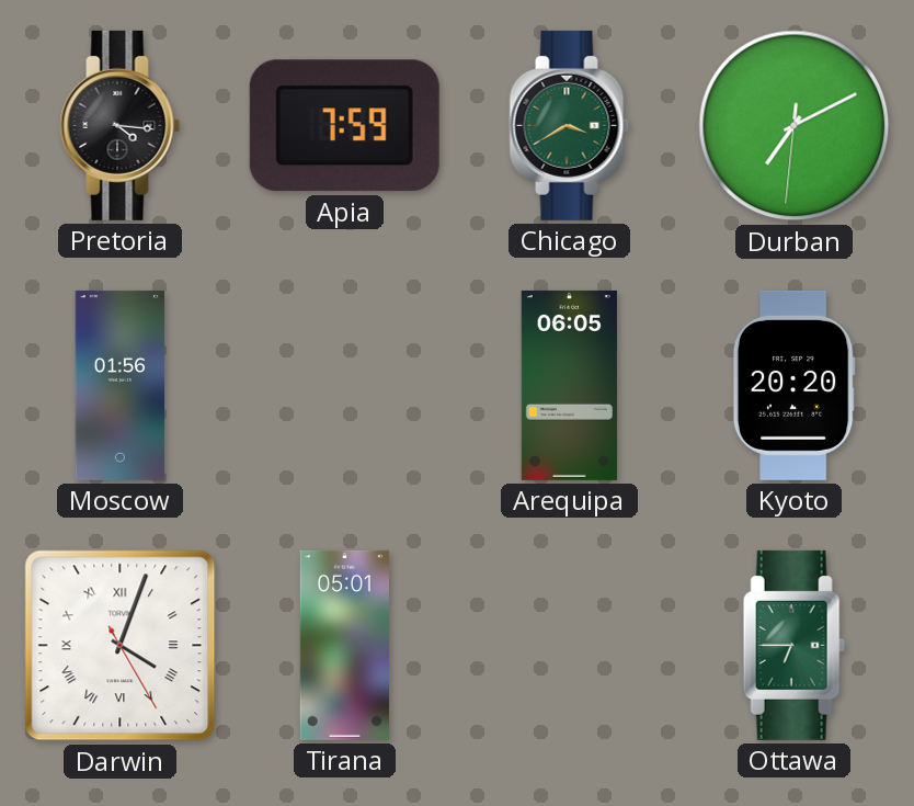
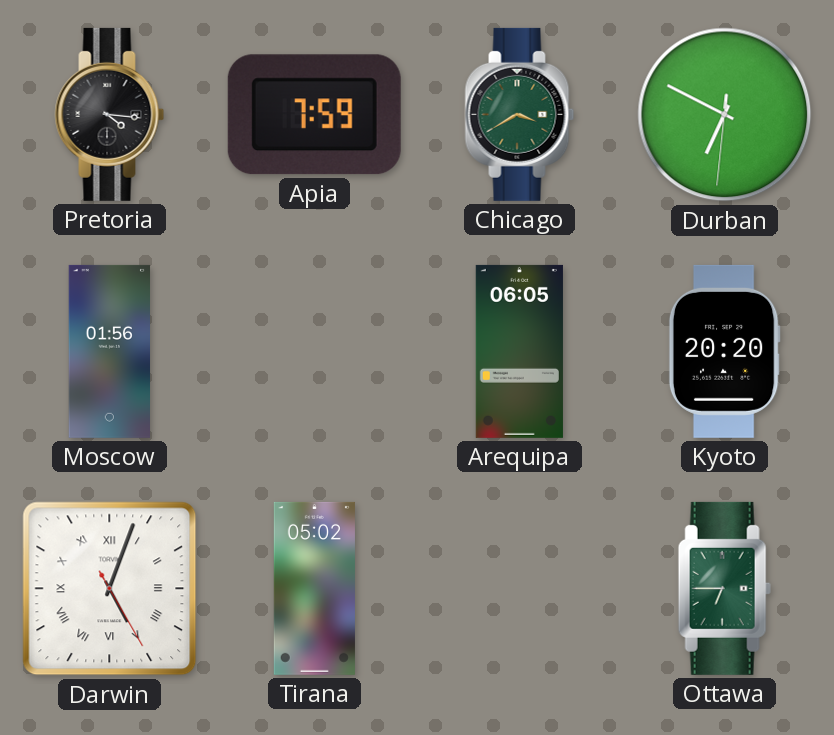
Durban: 7:10 -> 6:49
Darwin: 4:03 -> 5:03
Tirana: 05:01 -> 05:02
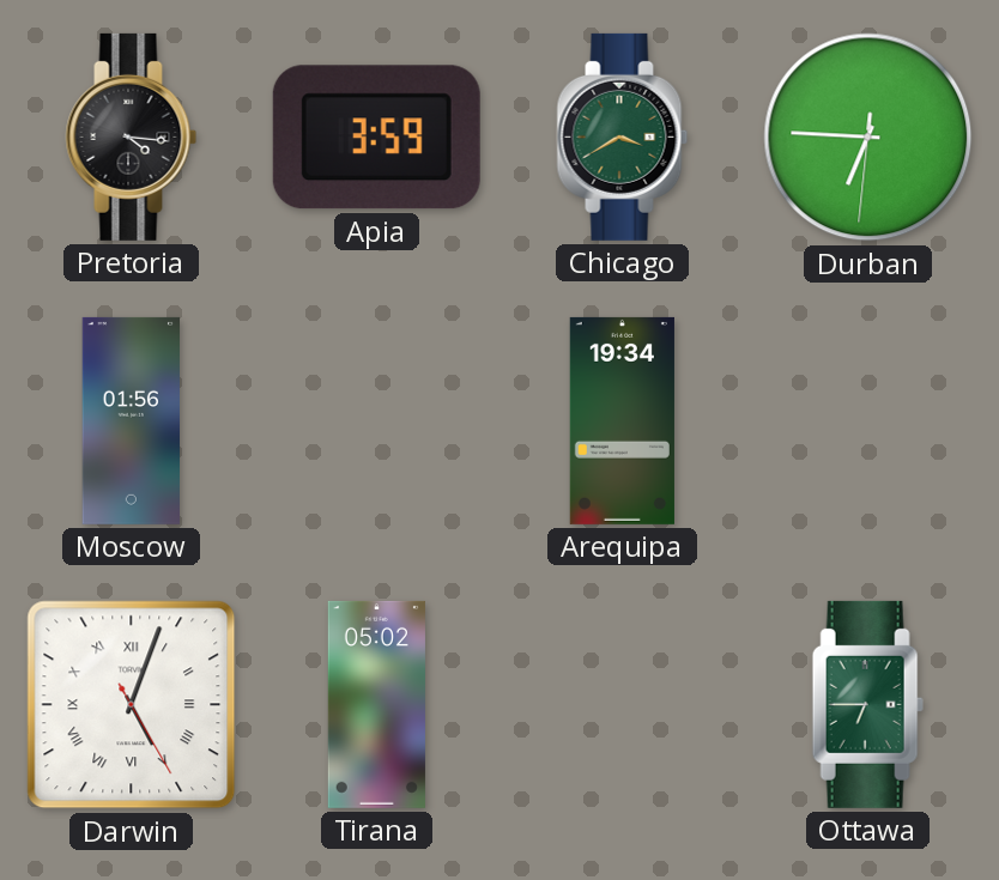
Apia: 7:59 -> 3:59
Durban: 6:49 -> 6:45
Arequipa: 06:05 -> 19:34
Kyoto: 20:20 -> none
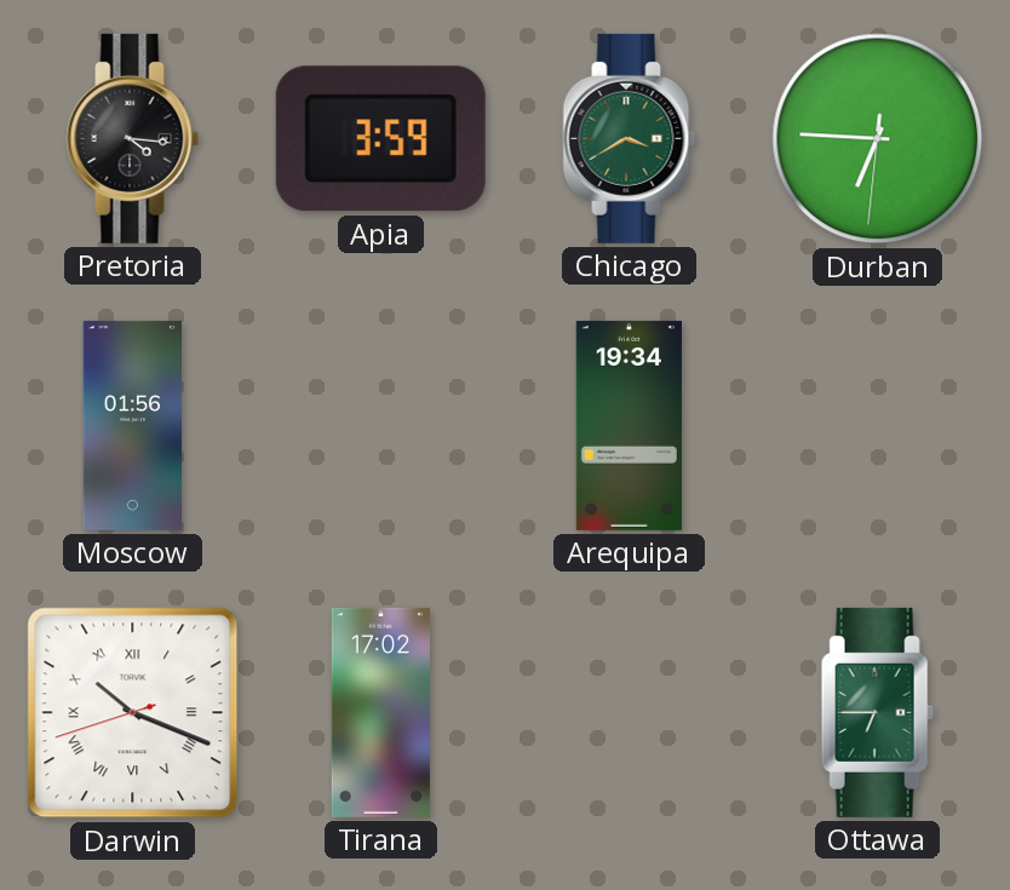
Darwin: 5:03 -> 10:18
Tirana: 05:02 -> 17:02
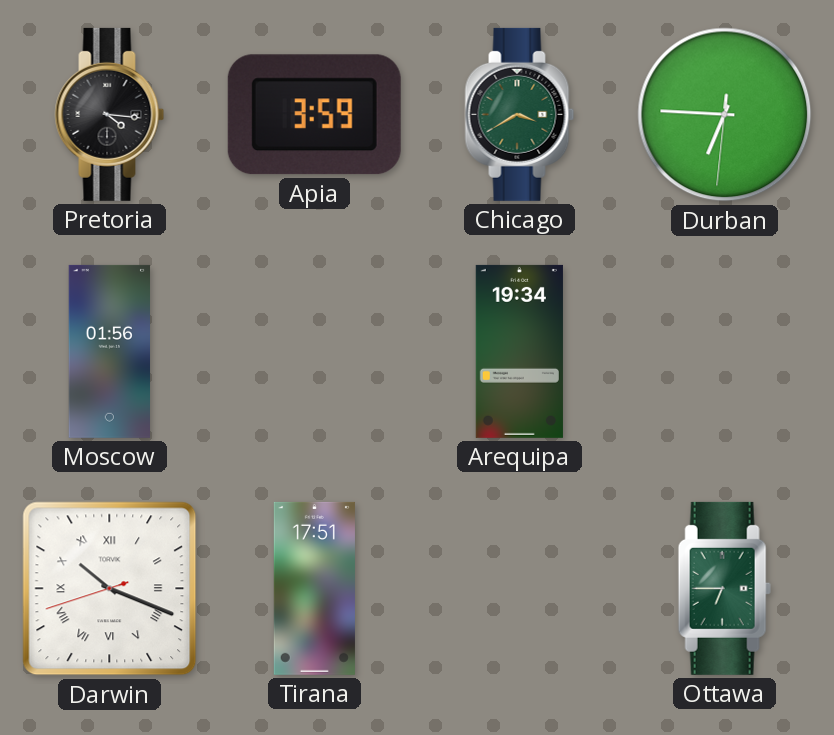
Tirana: 17:02 -> 17:51
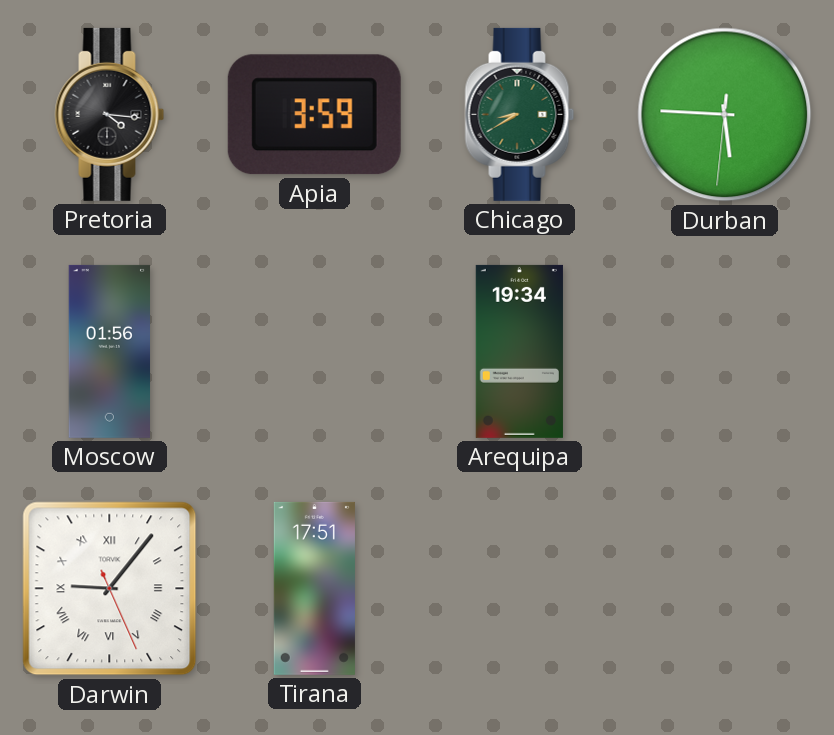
Chicago: 3:40 -> 8:40
Durban: 6:45 -> 5:45
Darwin: 10:18 -> 9:06
Ottawa: 6:45 -> none
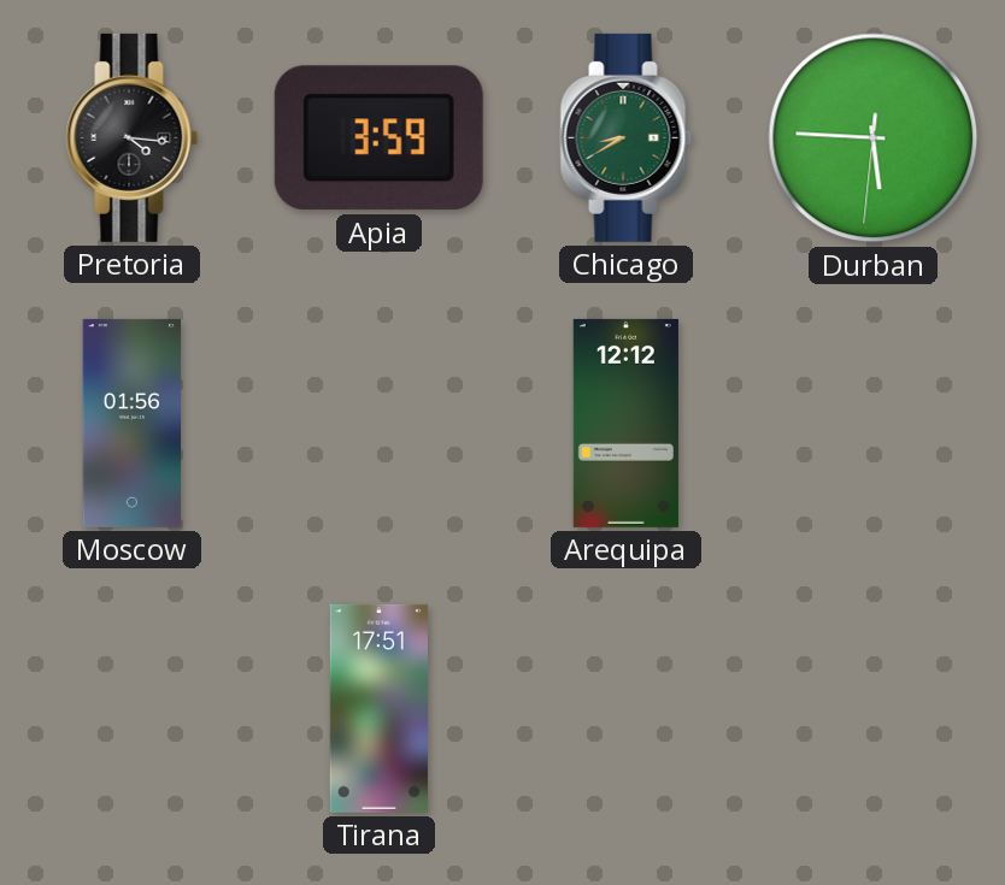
Arequipa: 19:34 -> 12:12
Darwin: 9:06 -> none
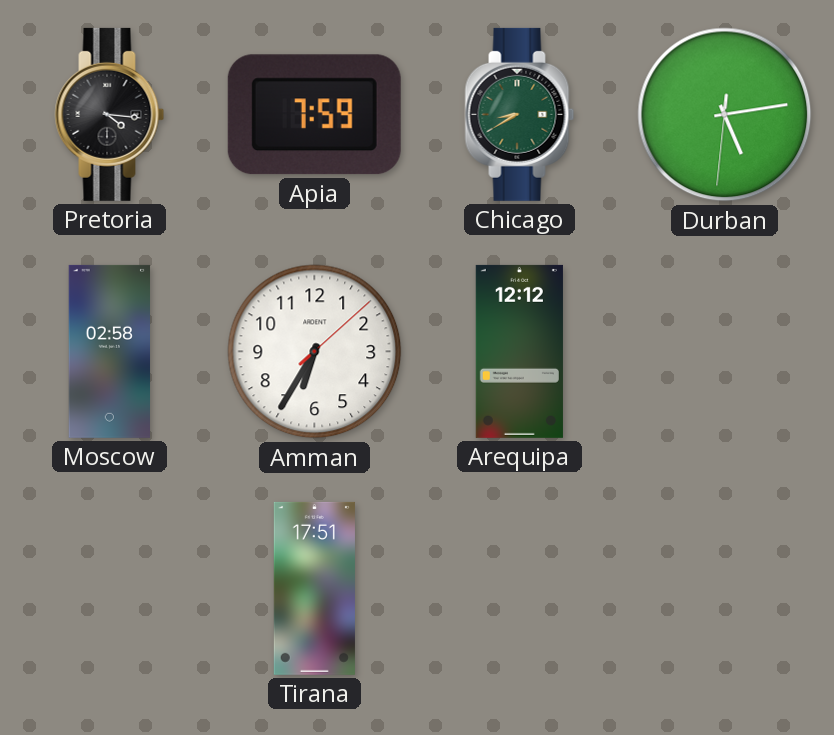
Apia: 3:59 -> 7:59
Durban: 5:45 -> 5:13
Moscow: 01:56 -> 02:58
Amman: none -> 6:35
